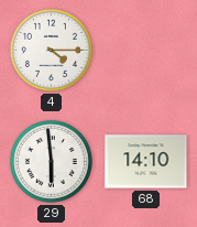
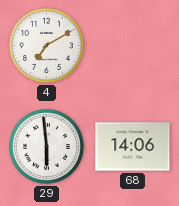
4: 4:15 -> 7:10
68: 14:10 -> 14:06
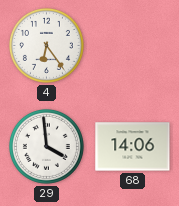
4: 7:10 -> 6:24
29: 5:59 -> 3:59
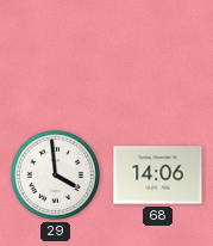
4: 6:24 -> none
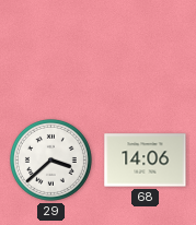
29: 3:59 -> 3:38
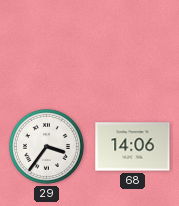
29: 3:38 -> 3:36
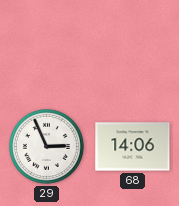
29: 3:36 -> 2:56
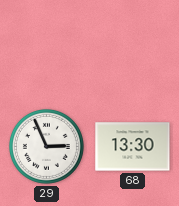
68: 14:06 -> 13:30
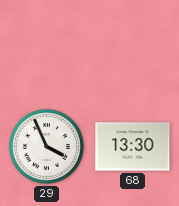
29: 2:56 -> 3:56
